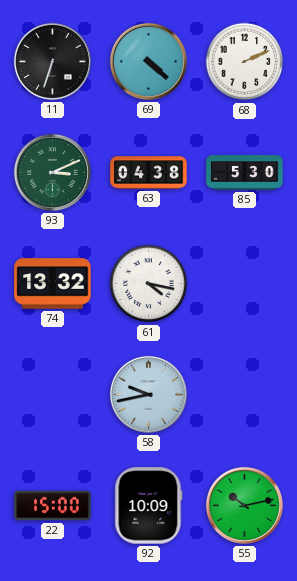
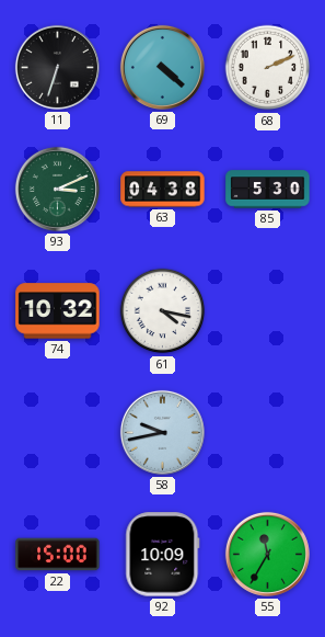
74: 13:32 -> 10:32
55: 10:13 -> 11:35
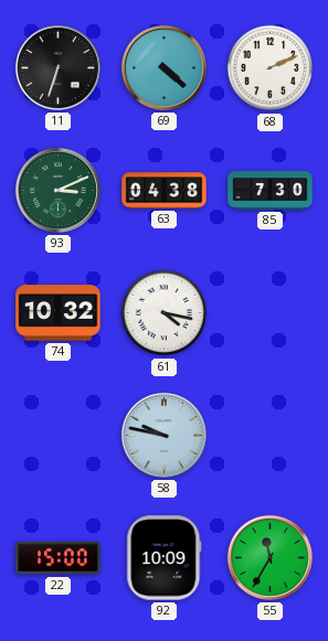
85: 5:30 -> 7:30
58: 9:43 -> 9:47
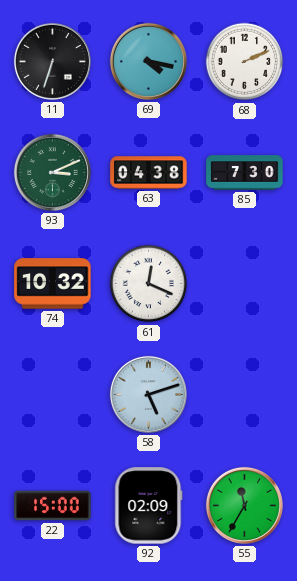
69: 4:22 -> 4:17
61: 4:17 -> 12:19
58: 9:47 -> 5:12
92: 10:09 -> 02:09
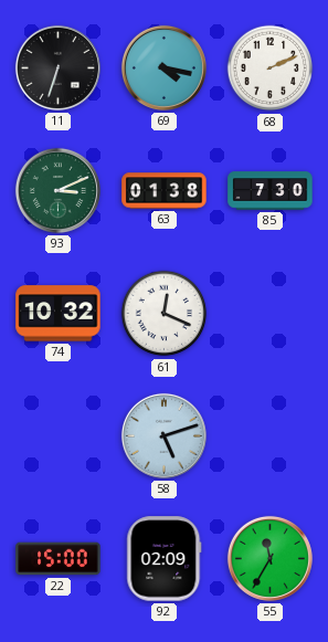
63: 04:38 -> 01:38
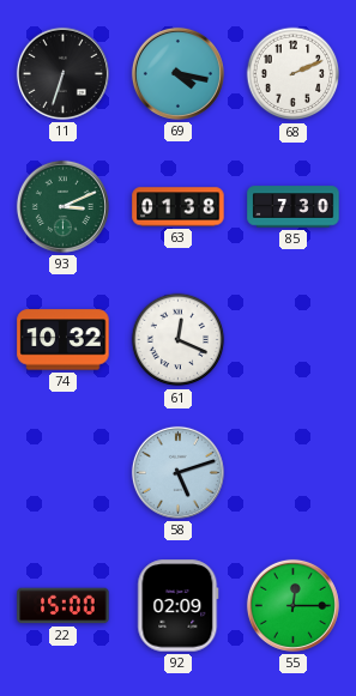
55: 11:35 -> 12:15
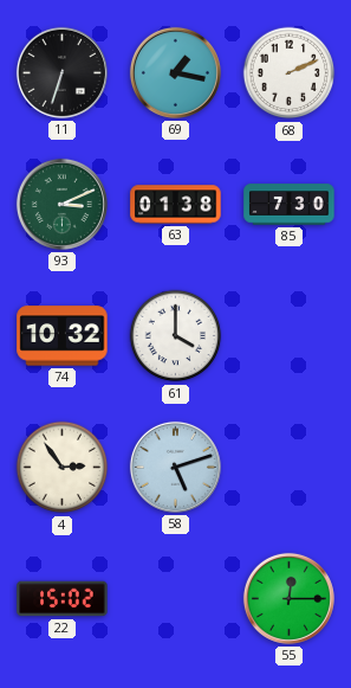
69: 4:17 -> 1:17
61: 12:19 -> 4:00
4: none -> 2:54
22: 15:00 -> 15:02
92: 02:09 -> none
